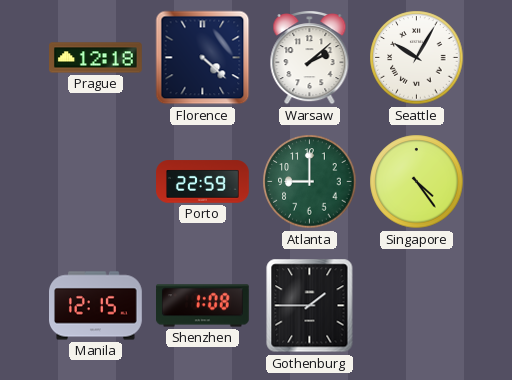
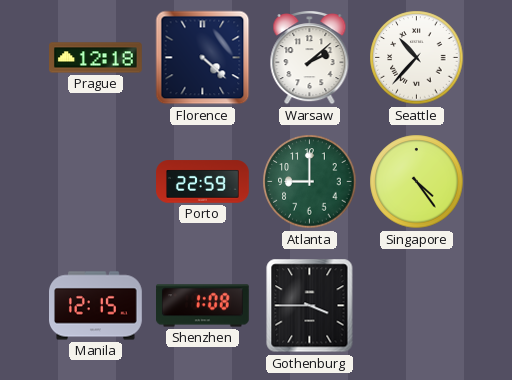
Seattle: 10:05 -> 10:37
Gothenburg: 1:45 -> 3:45
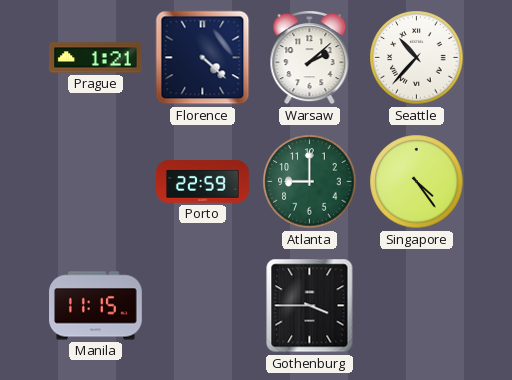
Prague: 12:18 -> 1:21
Manila: 12:15 -> 11:15
Shenzhen: 1:08 -> none
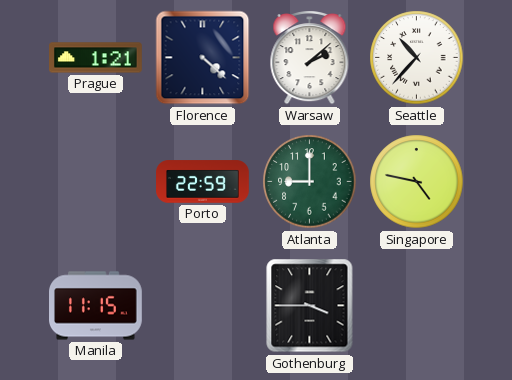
Singapore: 4:24 -> 4:47
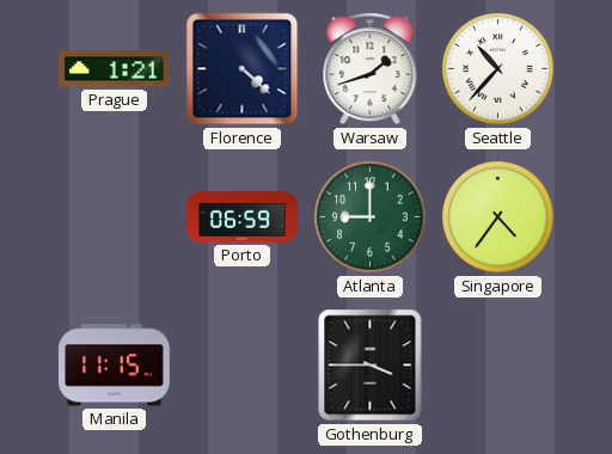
Warsaw: 2:08 -> 1:42
Porto: 22:59 -> 06:59
Singapore: 4:47 -> 4:36
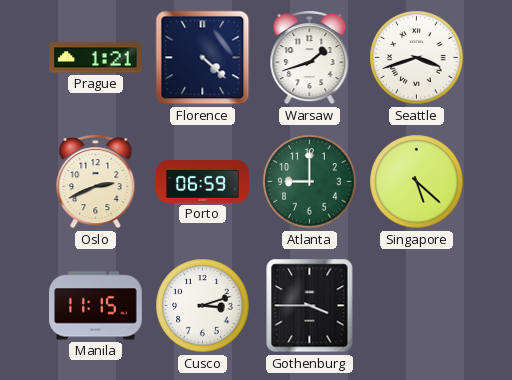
Seattle: 10:37 -> 3:42
Oslo: none -> 2:41
Singapore: 4:36 -> 5:22
Cusco: none -> 3:12
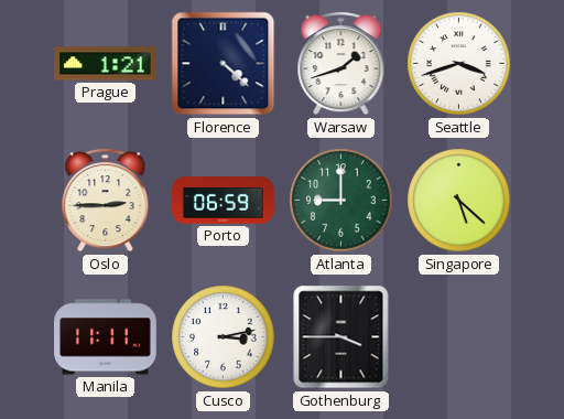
Oslo: 2:41 -> 2:45
Manila: 11:15 -> 11:11
Cusco: 3:12 -> 3:13
